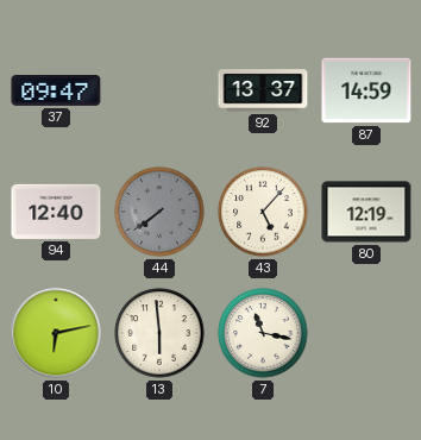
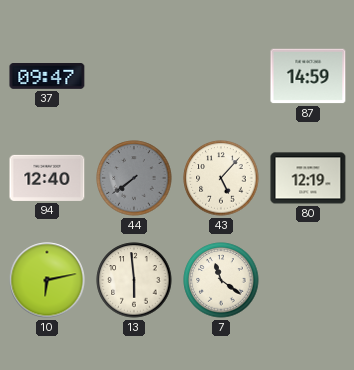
92: 13:37 -> none
7: 11:17 -> 11:21
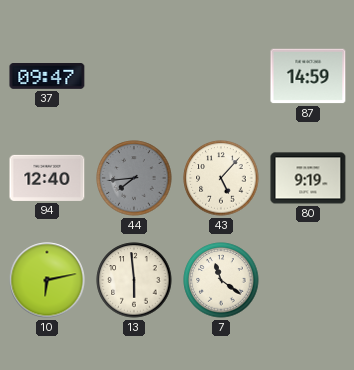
44: 7:39 -> 7:44
80: 12:19 -> 9:19
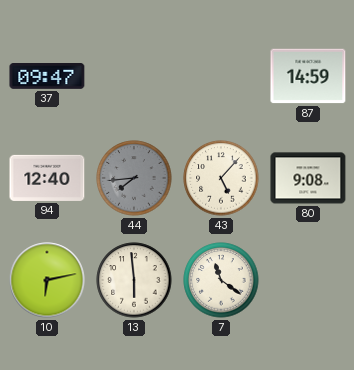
80: 9:19 -> 9:08
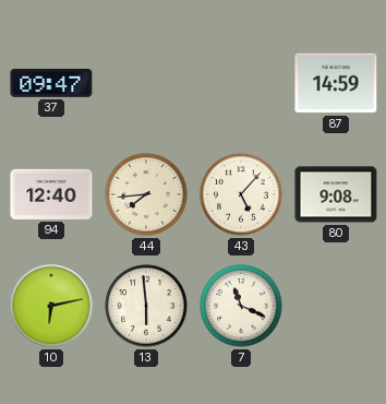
44 dial: grey -> cream
7: 11:21 -> 11:19
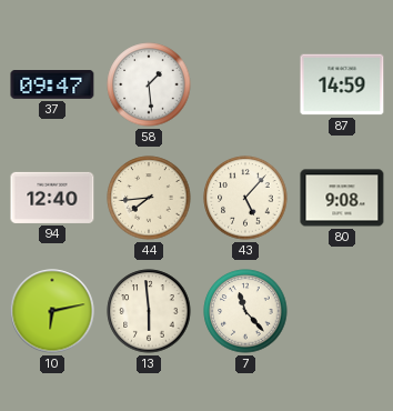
58: none -> 1:29
7: 11:19 -> 11:23
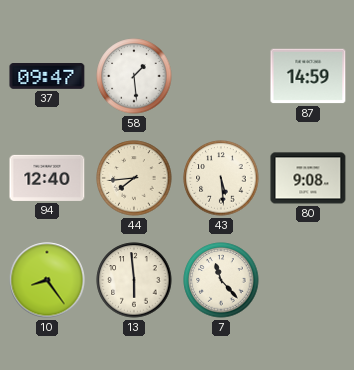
43: 5:07 -> 5:29
10: 6:13 -> 8:24
